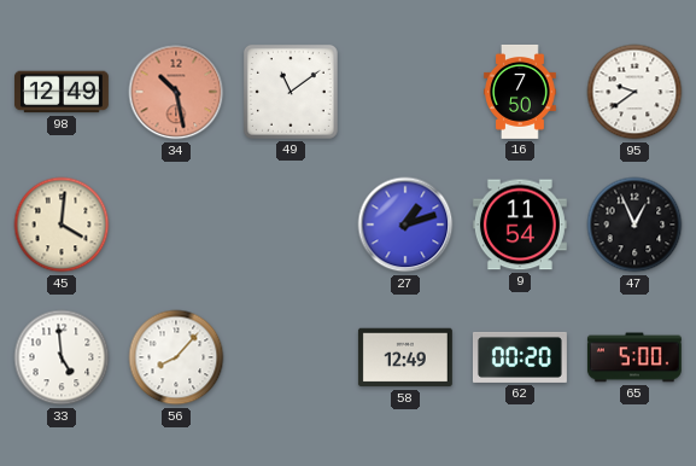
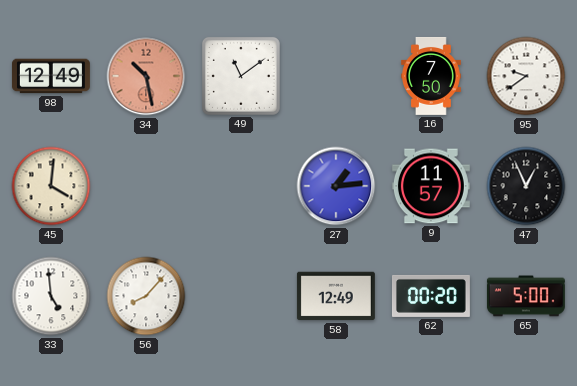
27: 1:12 -> 1:14
9: 11:54 -> 11:57
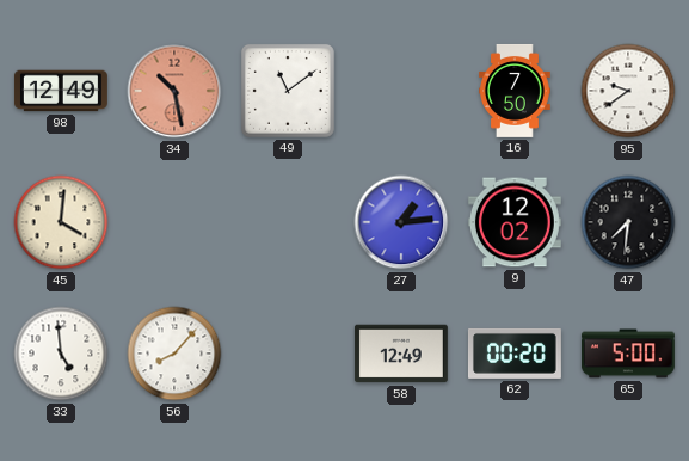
9: 11:57 -> 12:02
47: 12:56 -> 7:31
